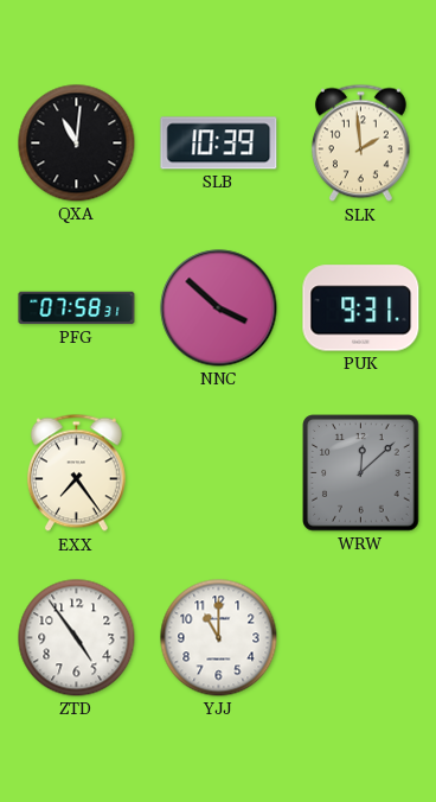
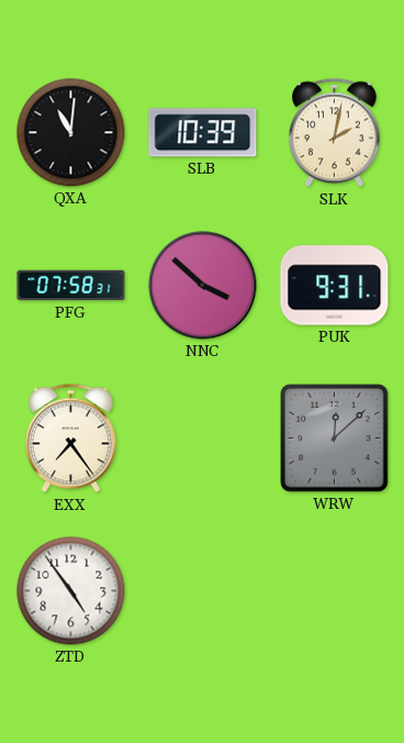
SLK: 1:59 -> 2:02
YJJ: 11:00 -> none
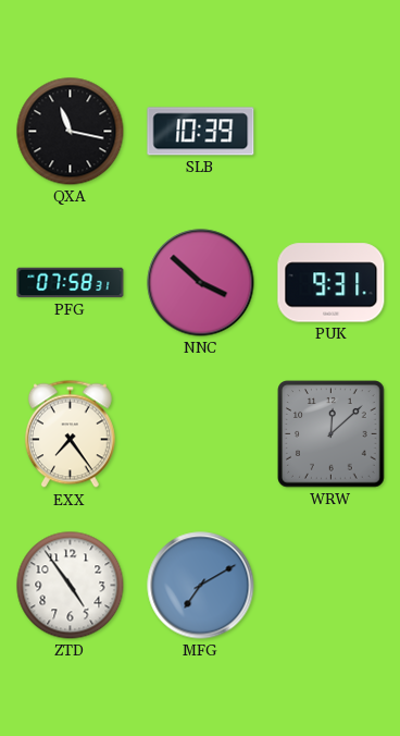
QXA: 11:01 -> 11:17
SLK: 2:02 -> none
MFG: none -> 7:10
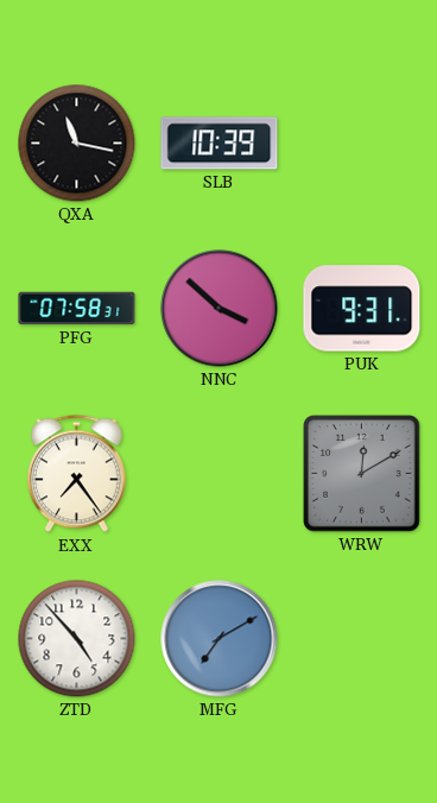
WRW: 12:08 -> 12:10
ZTD: 4:54 -> 4:53
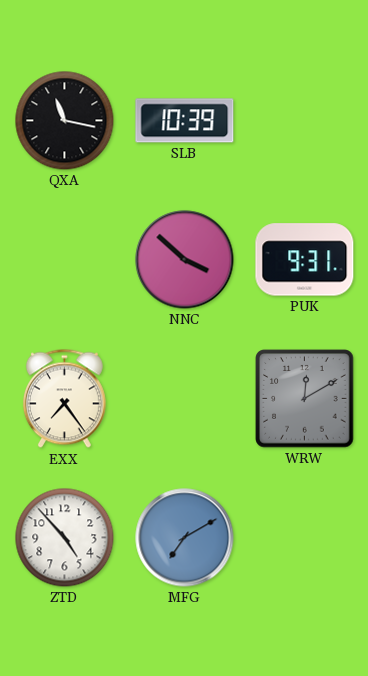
PFG: 07:58 -> none
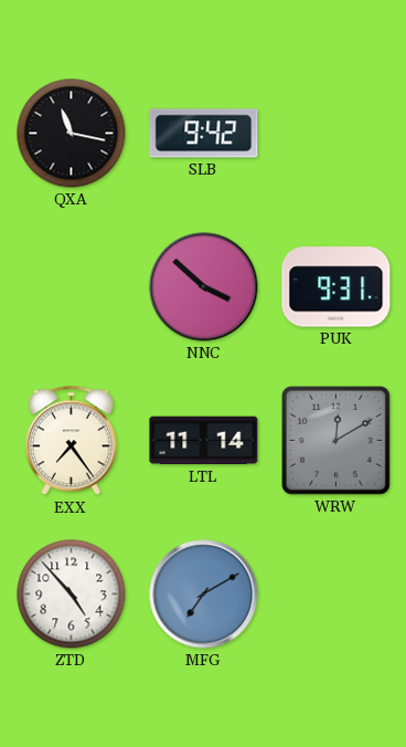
SLB: 10:39 -> 9:42
LTL: none -> 11:14
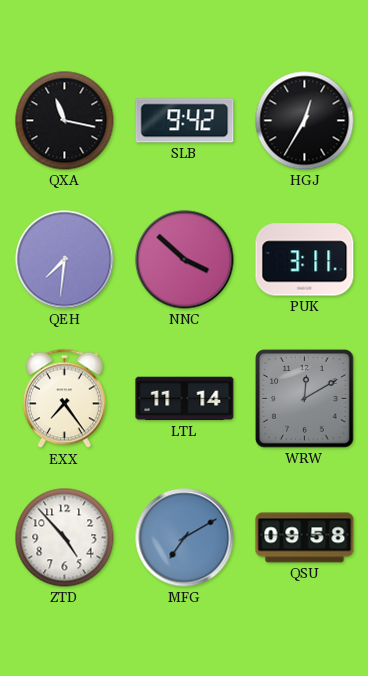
HGJ: none -> 12:35
QEH: none -> 7:31
PUK: 9:31 -> 3:11
QSU: none -> 09:58
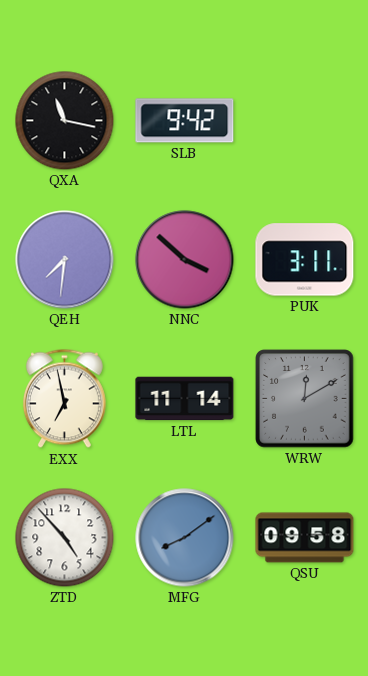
HGJ: 12:35 -> none
EXX: 7:24 -> 6:58
MFG: 7:10 -> 8:09
